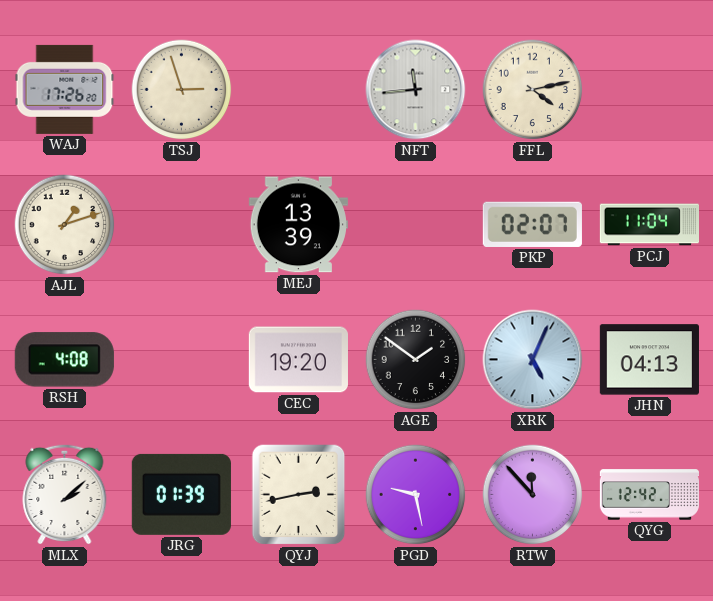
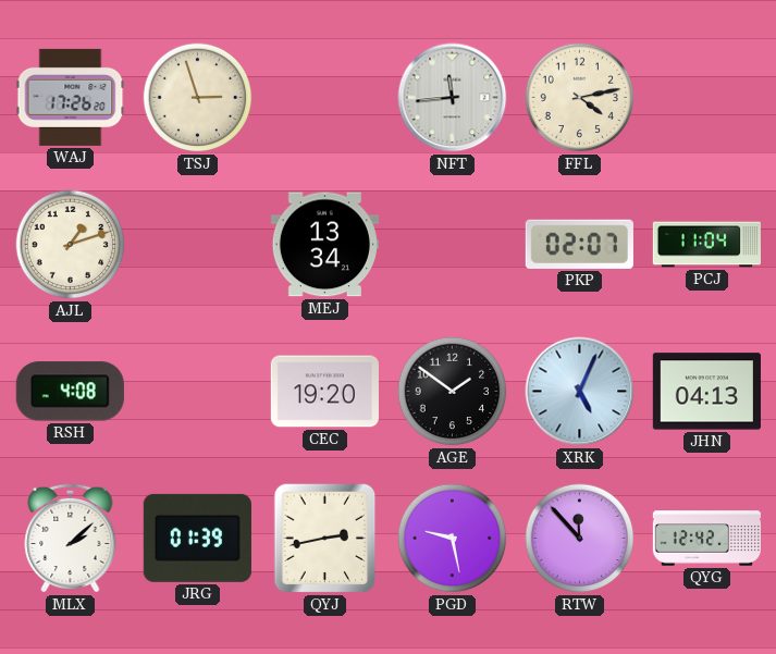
MEJ: 13:39 -> 13:34
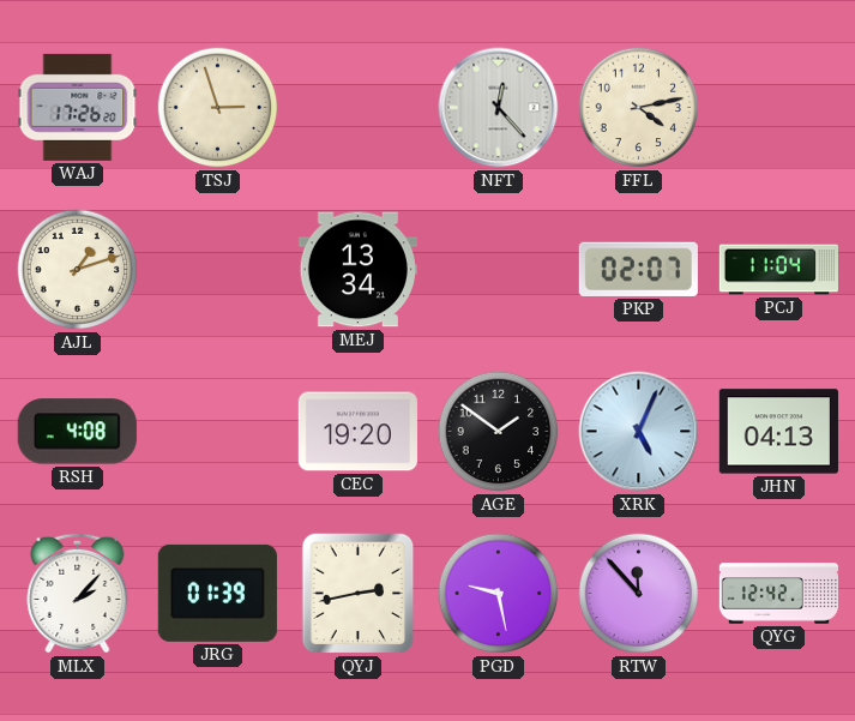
NFT: 11:44 -> 12:23
MLX: 2:08 -> 2:07
